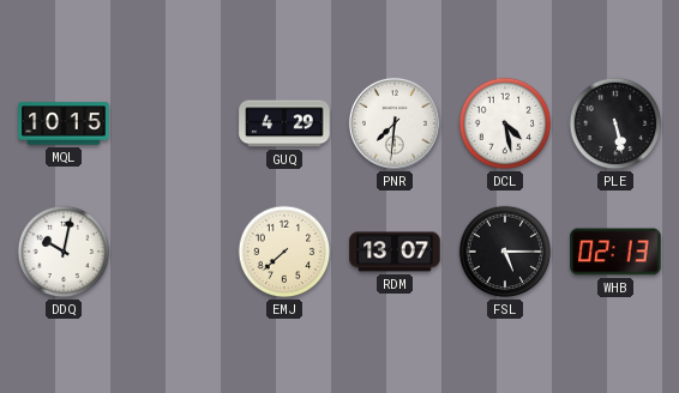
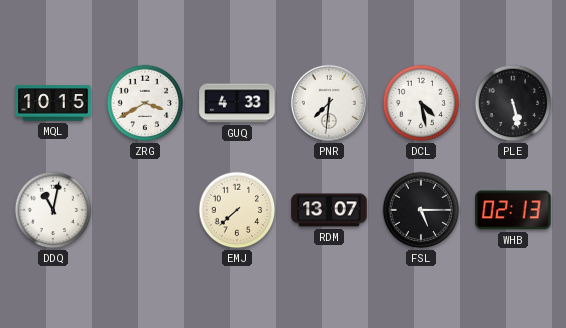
ZRG: none -> 3:40
GUQ: 4:29 -> 4:33
DDQ: 10:02 -> 11:02
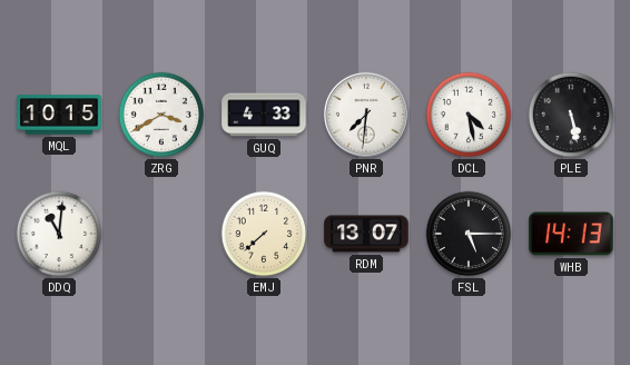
DDQ: 11:02 -> 11:01
WHB: 02:13 -> 14:13
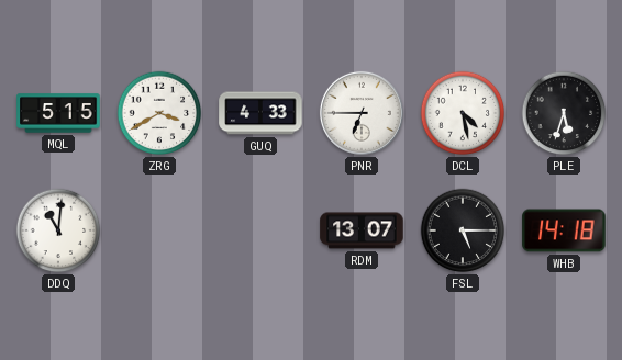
MQL: 10:15 -> 5:15
PNR: 7:31 -> 6:45
PLE: 5:28 -> 5:33
EMJ: 7:38 -> none
WHB: 14:13 -> 14:18
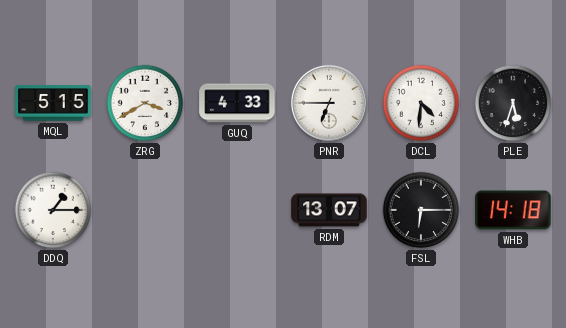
DCL: 4:28 -> 4:31
DDQ: 11:01 -> 1:15
FSL: 5:15 -> 6:15
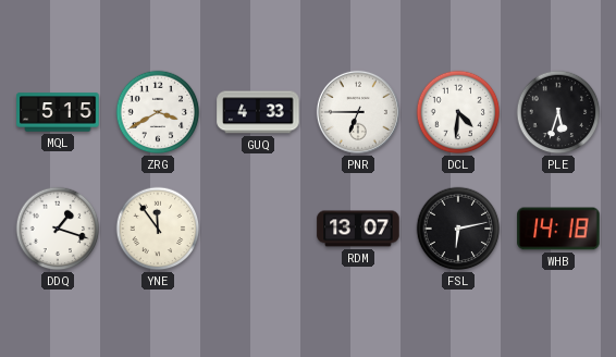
DDQ: 1:15 -> 1:18
YNE: none -> 11:54
FSL: 6:15 -> 6:13
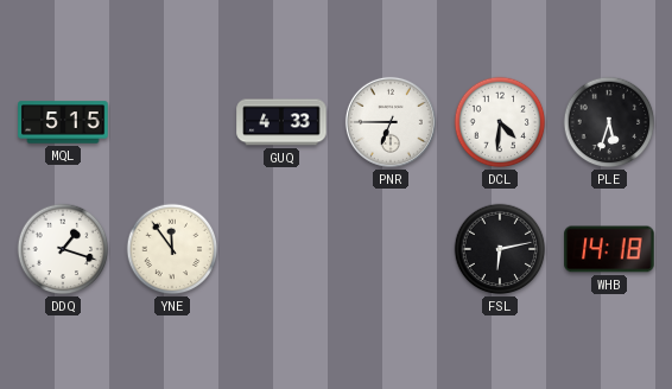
ZRG: 3:40 -> none
RDM: 13:07 -> none
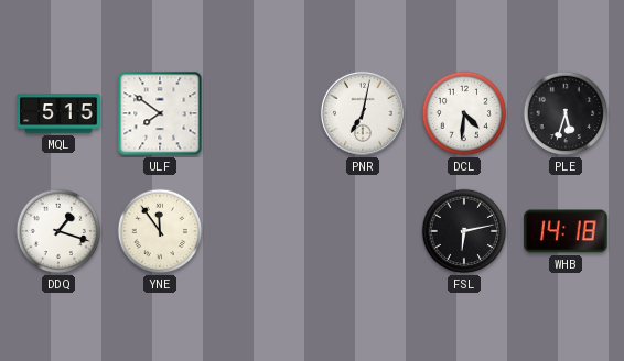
ULF: none -> 7:51
GUQ: 4:33 -> none
PNR: 6:45 -> 7:02
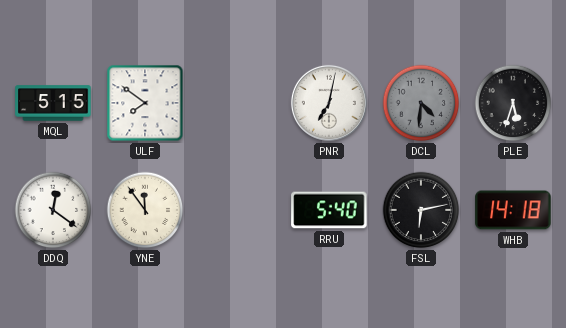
DCL dial: white -> grey
DDQ: 1:18 -> 12:21
RRU: none -> 5:40
